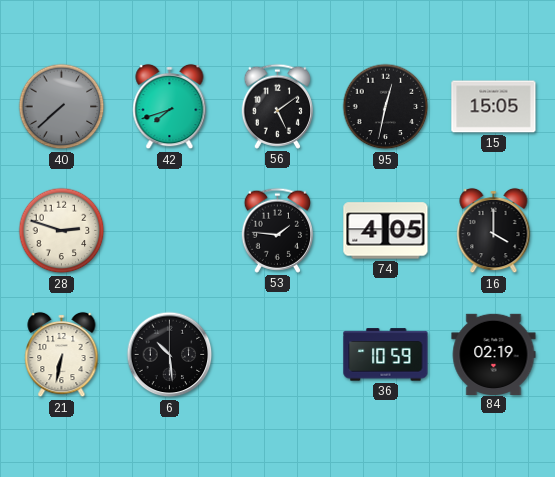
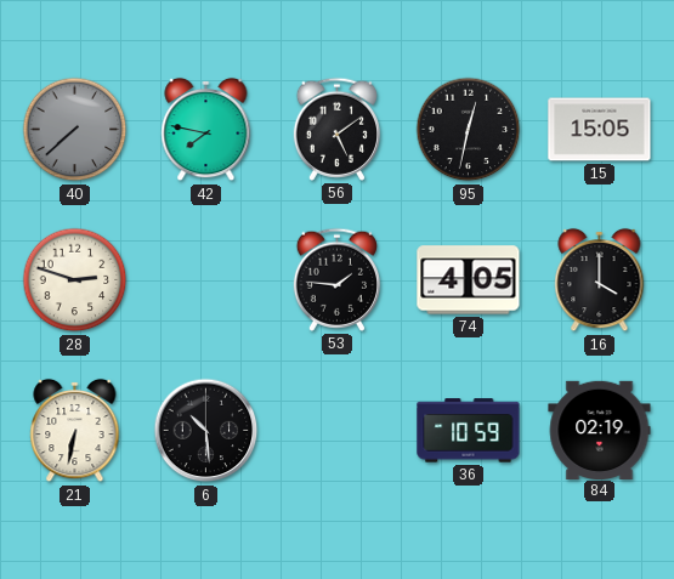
42: 7:42 -> 7:47
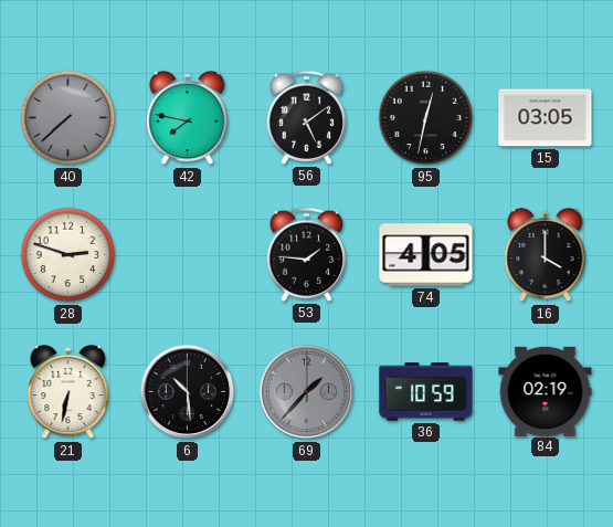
15: 15:05 -> 03:05
69: none -> 1:37
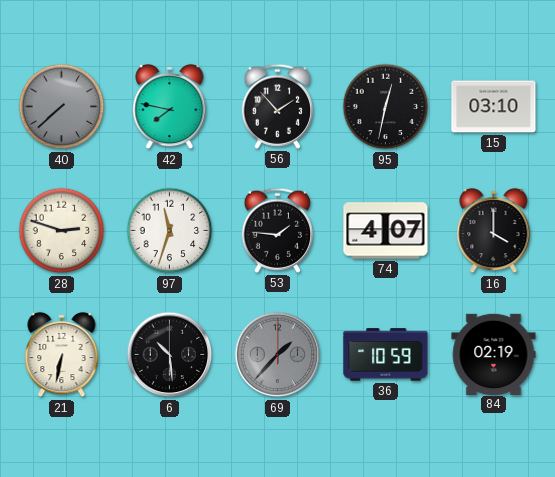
56: 5:09 -> 1:53
15: 03:05 -> 03:10
97: none -> 11:33
74: 4:05 -> 4:07
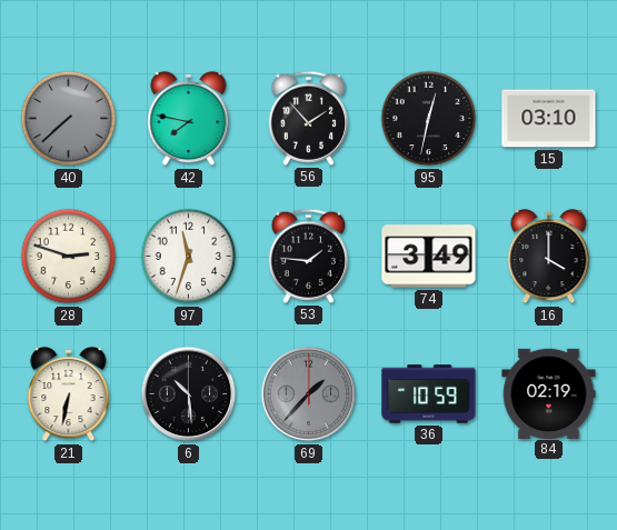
74: 4:07 -> 3:49
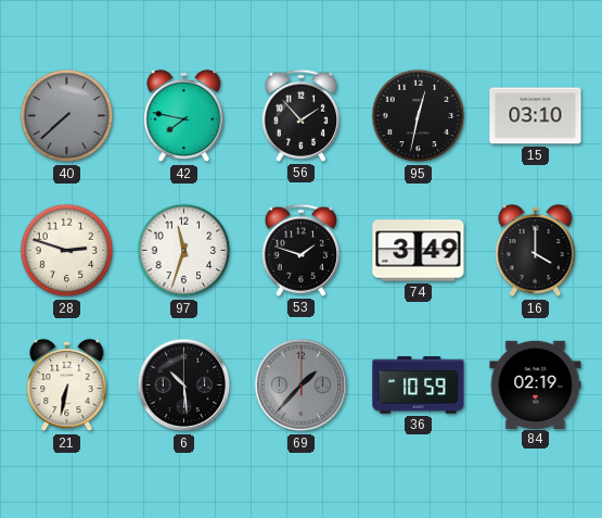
53: 1:46 -> 1:48
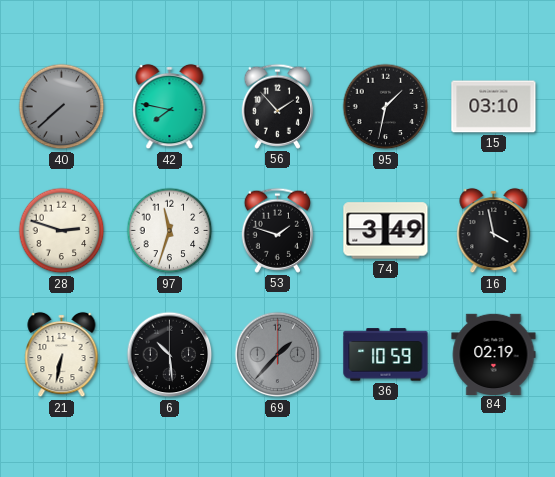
95: 12:32 -> 1:32
16: 4:00 -> 3:58
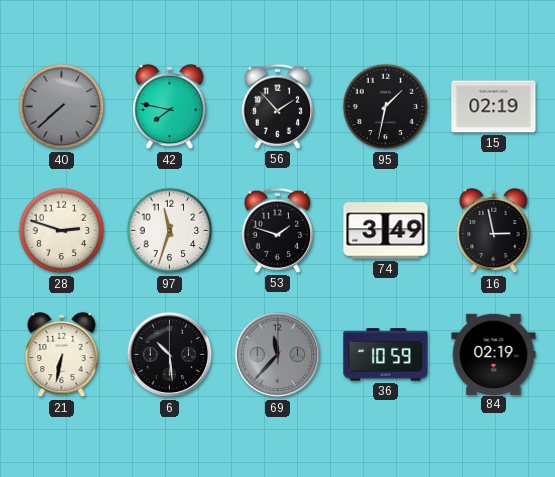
15: 03:10 -> 02:19
16: 3:58 -> 2:58
69: 1:37 -> 11:37
